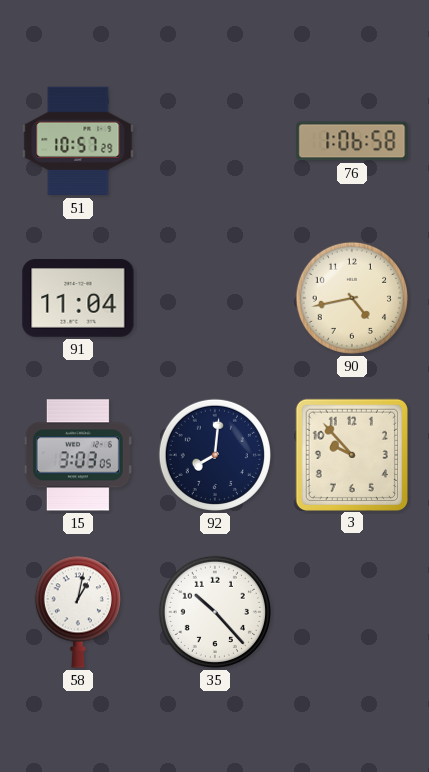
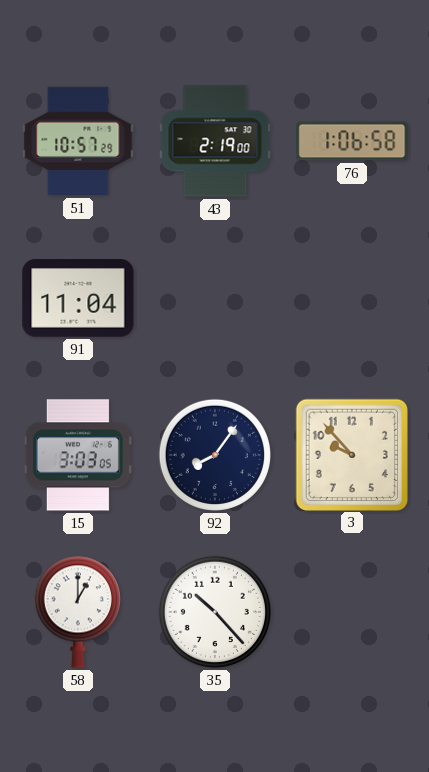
43: none -> 2:19
90: 4:43 -> none
92: 8:01 -> 8:06
58: 1:02 -> 1:00
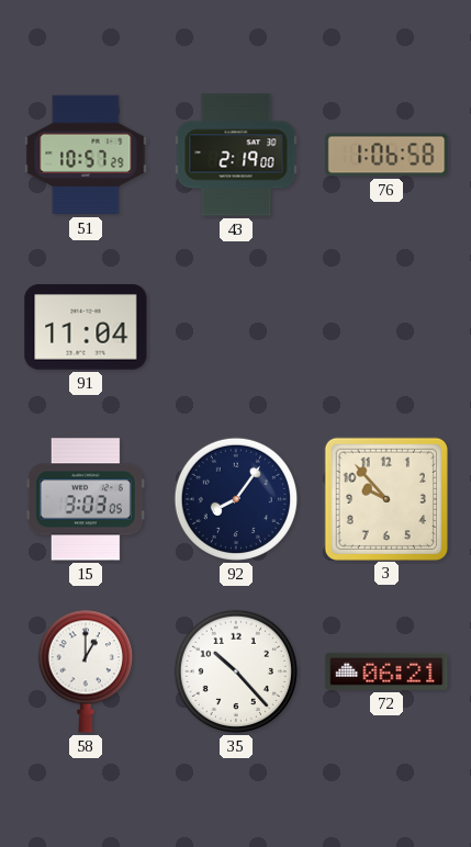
72: none -> 06:21
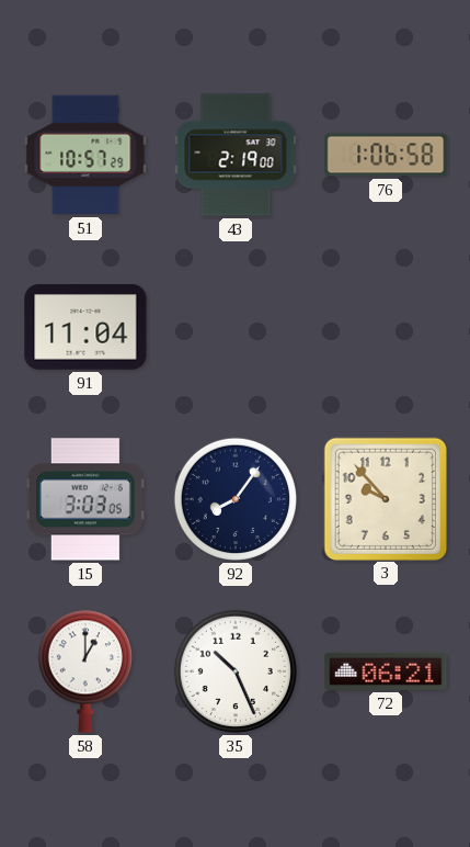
35: 10:23 -> 10:26
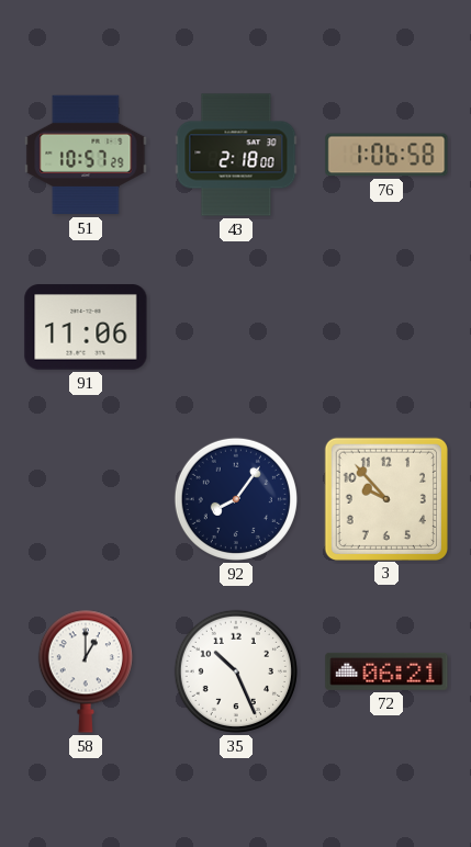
43: 2:19 -> 2:18
91: 11:04 -> 11:06
15: 3:03 -> none
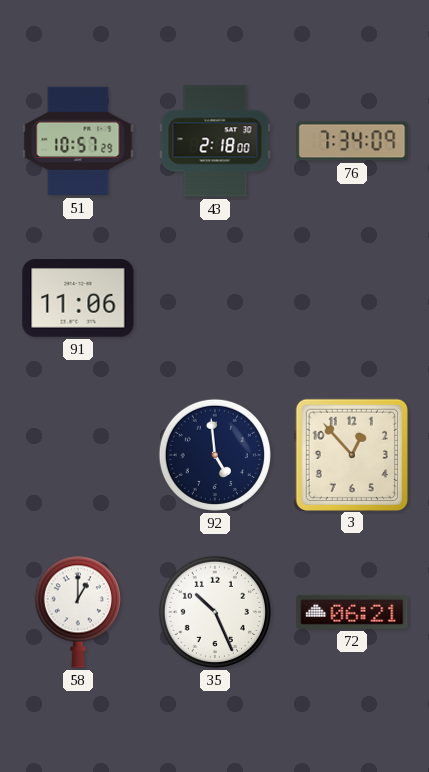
76: 1:06 -> 7:34
92: 8:06 -> 4:59
3: 9:53 -> 12:53
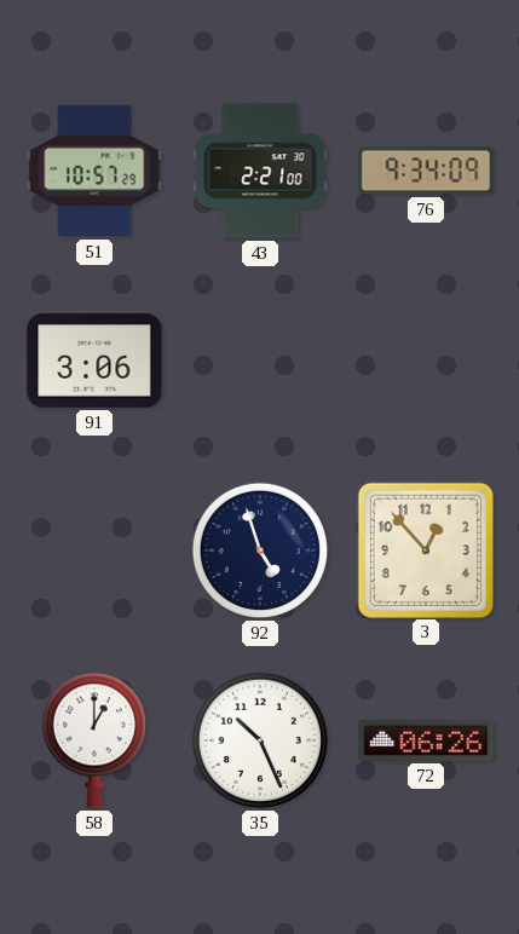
43: 2:18 -> 2:21
76: 7:34 -> 9:34
91: 11:06 -> 3:06
92: 4:59 -> 4:57
72: 06:21 -> 06:26
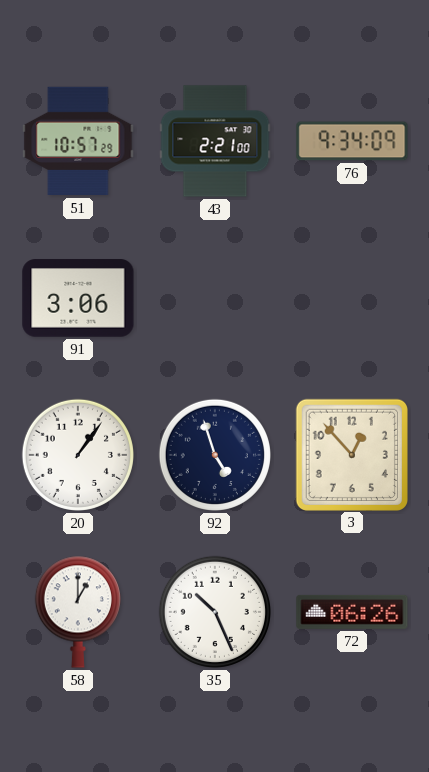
20: none -> 1:06
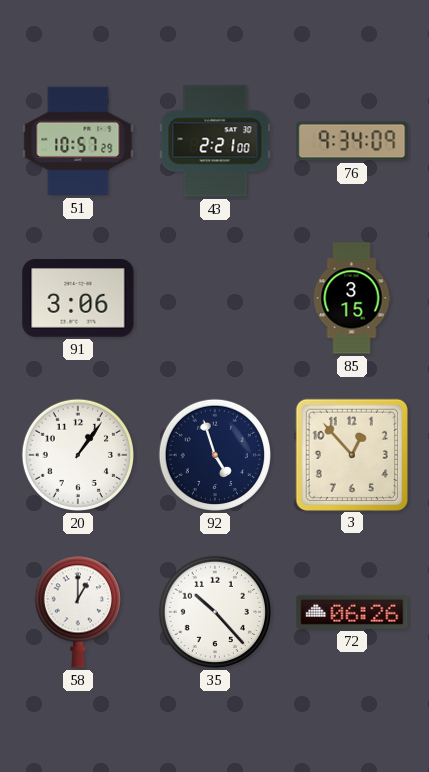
85: none -> 3:15
35: 10:26 -> 10:23
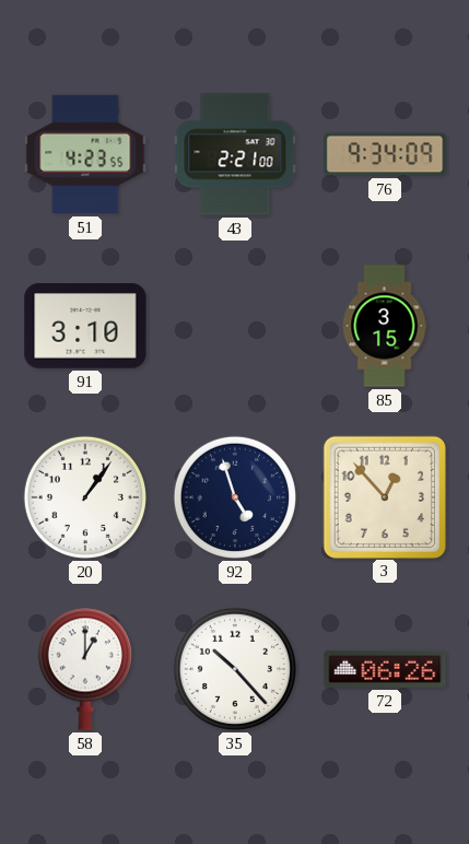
51: 10:57 -> 4:23
91: 3:06 -> 3:10
